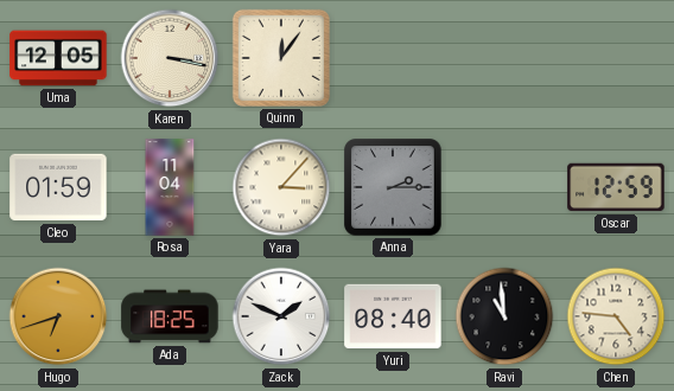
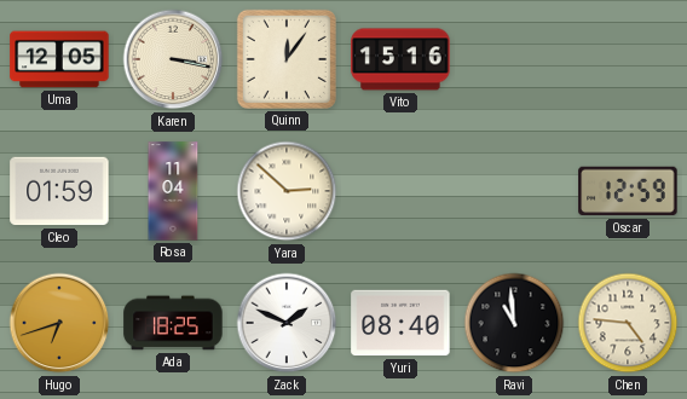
Vito: none -> 15:16
Yara: 3:07 -> 2:52
Anna: 2:15 -> none
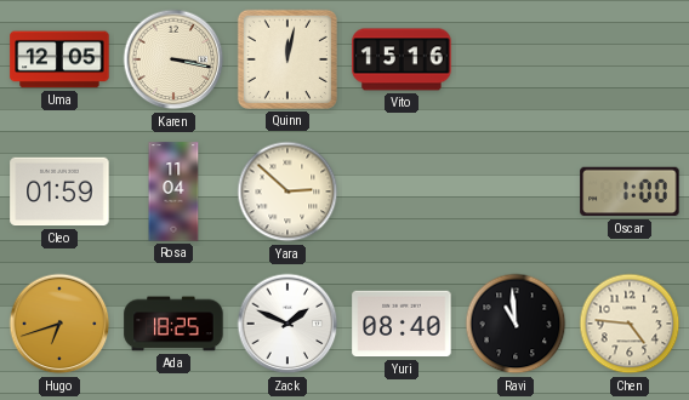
Quinn: 12:06 -> 12:02
Oscar: 12:59 -> 1:00
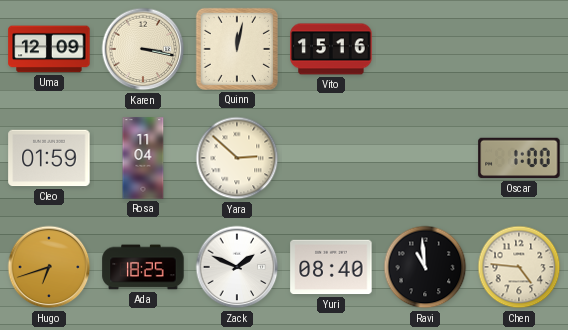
Uma: 12:05 -> 12:09
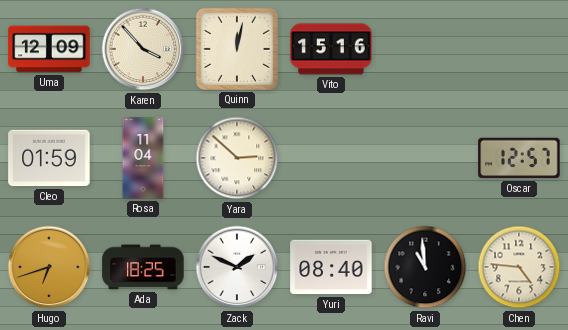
Karen: 3:17 -> 3:53
Oscar: 1:00 -> 12:57
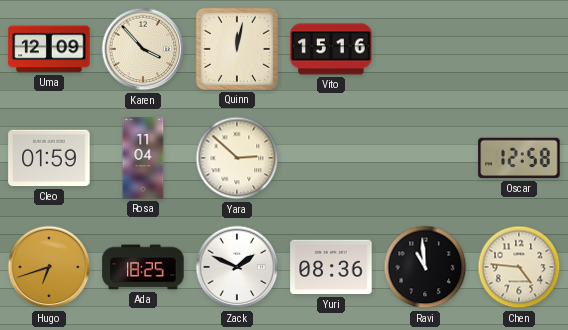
Oscar: 12:57 -> 12:58
Yuri: 08:40 -> 08:36
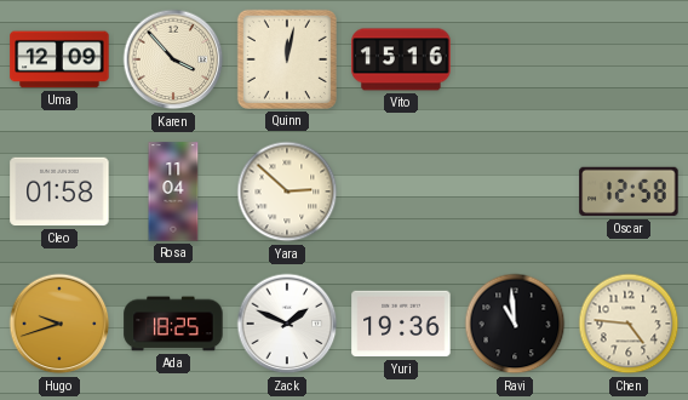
Cleo: 01:59 -> 01:58
Hugo: 6:42 -> 9:42
Yuri: 08:36 -> 19:36
